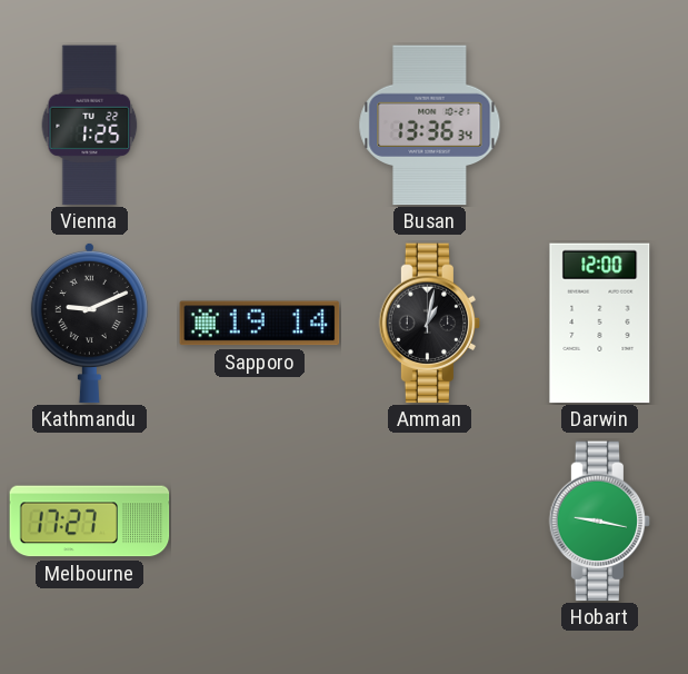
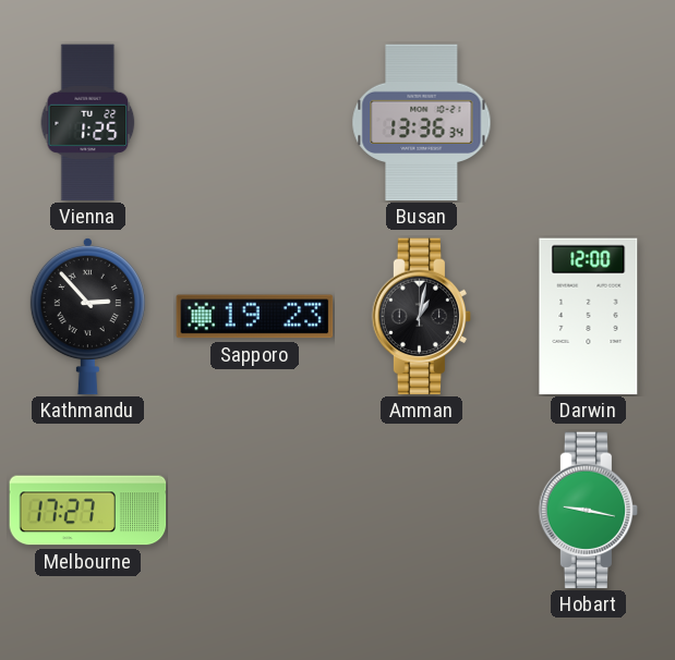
Kathmandu: 9:11 -> 2:53
Sapporo: 19:14 -> 19:23
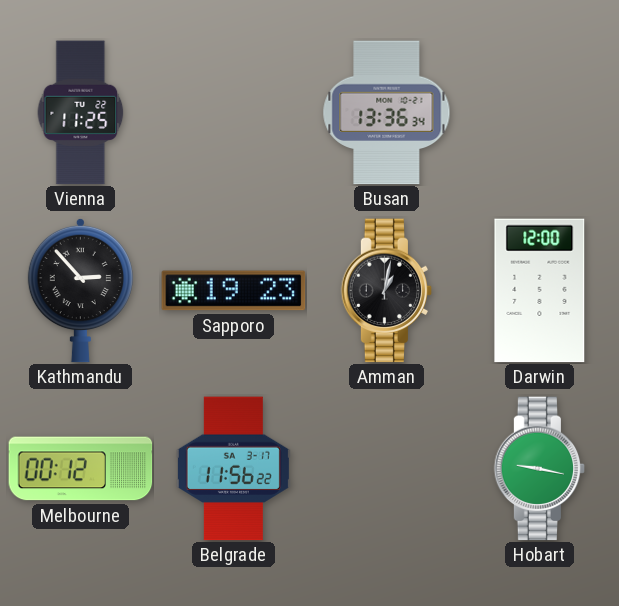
Vienna: 1:25 -> 11:25
Melbourne: 17:27 -> 00:12
Belgrade: none -> 11:56
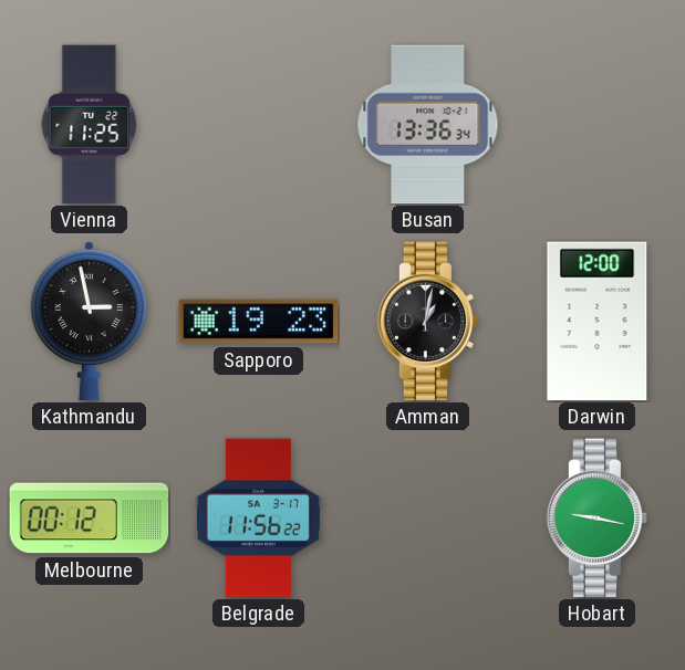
Kathmandu: 2:53 -> 2:58
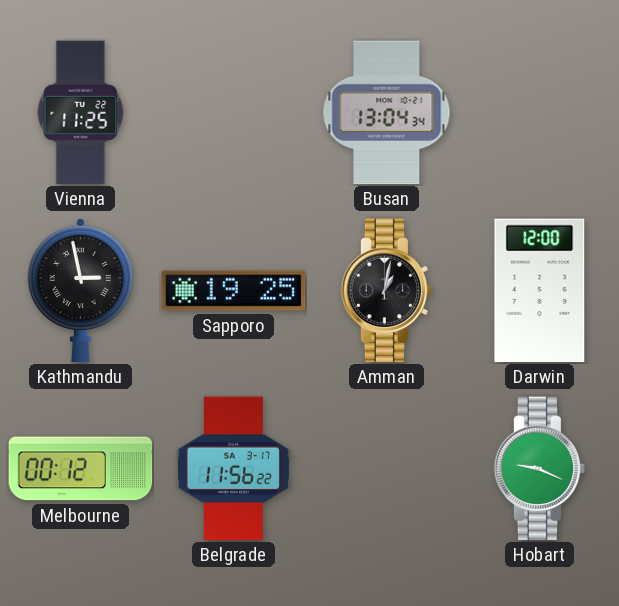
Busan: 13:36 -> 13:04
Sapporo: 19:23 -> 19:25
Hobart: 9:17 -> 9:19
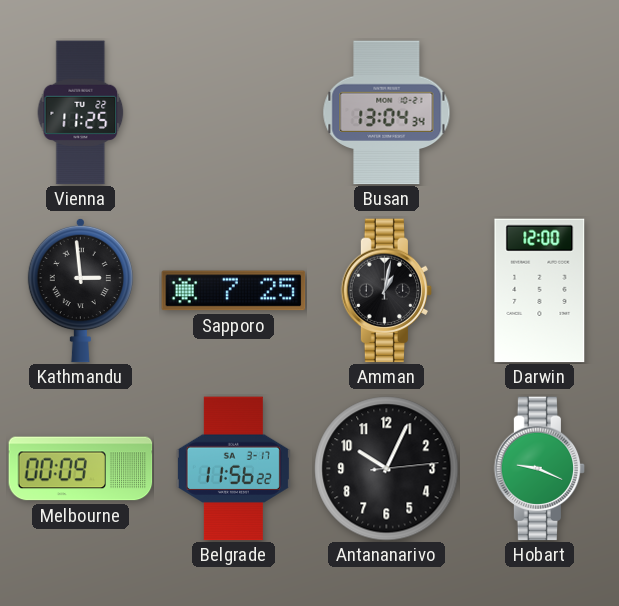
Kathmandu: 2:58 -> 2:59
Sapporo: 19:25 -> 7:25
Melbourne: 00:12 -> 00:09
Antananarivo: none -> 10:04
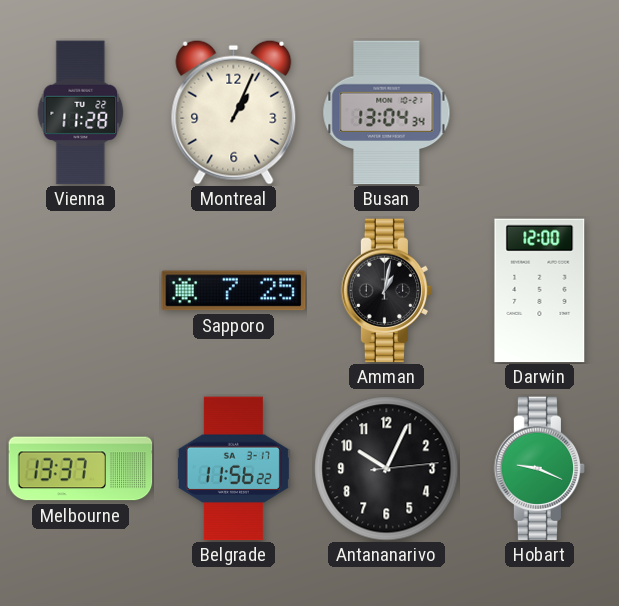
Vienna: 11:25 -> 11:28
Montreal: none -> 1:04
Kathmandu: 2:59 -> none
Melbourne: 00:09 -> 13:37
